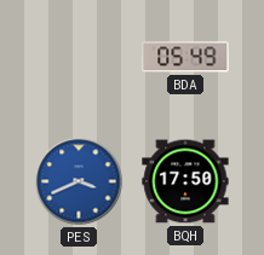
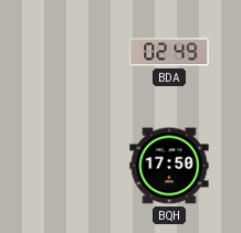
BDA: 05:49 -> 02:49
PES: 3:41 -> none
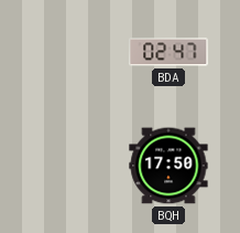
BDA: 02:49 -> 02:47
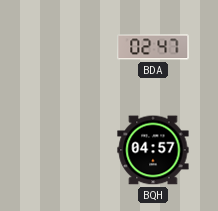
BQH: 17:50 -> 04:57
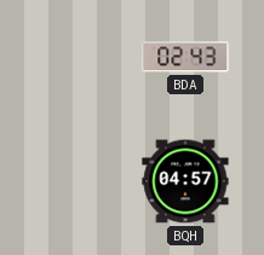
BDA: 02:47 -> 02:43
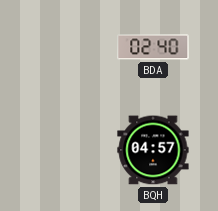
BDA: 02:43 -> 02:40
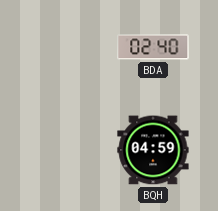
BQH: 04:57 -> 04:59
